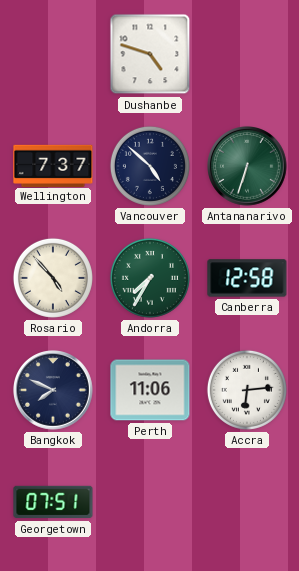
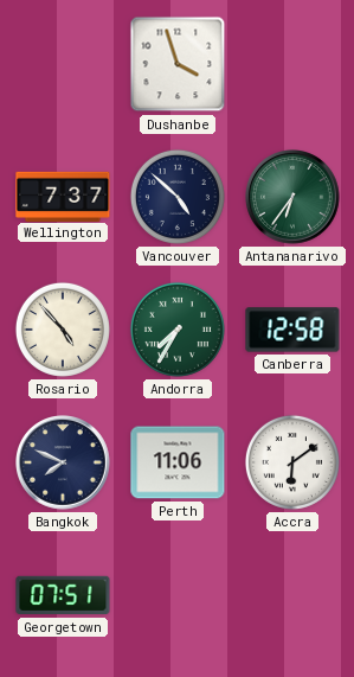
Dushanbe: 4:48 -> 3:57
Antananarivo: 6:33 -> 6:36
Accra: 6:14 -> 6:09
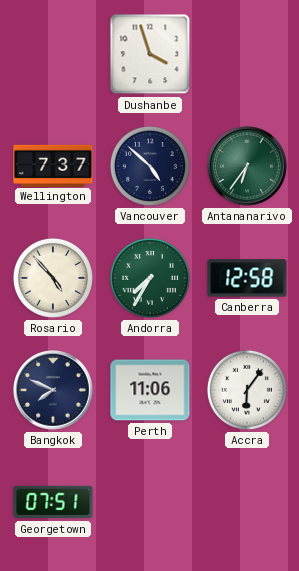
Accra: 6:09 -> 6:06
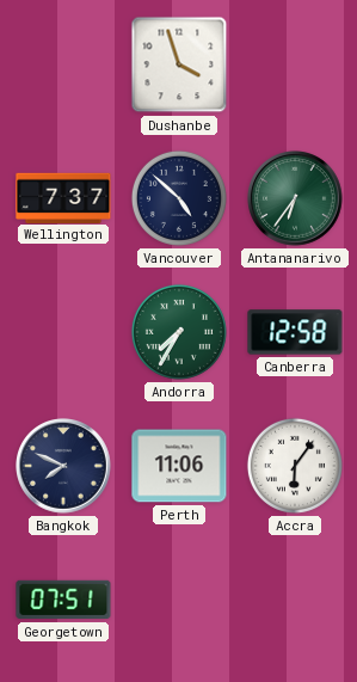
Rosario: 4:53 -> none
